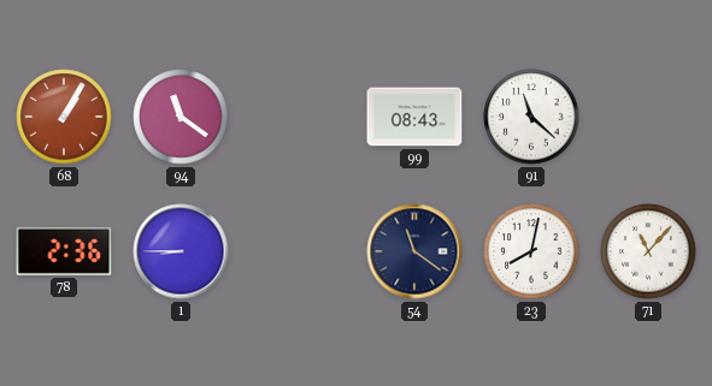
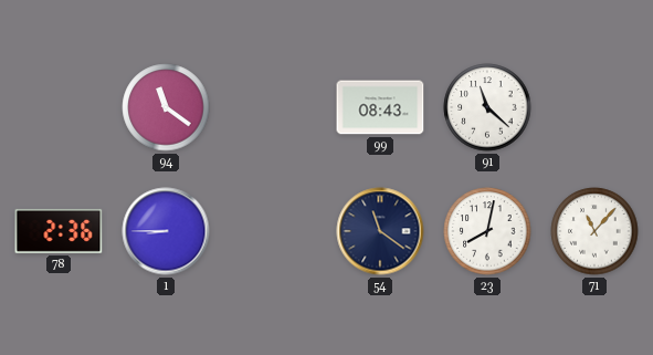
68: 1:05 -> none
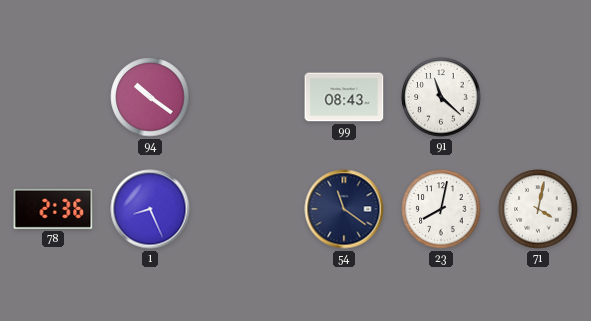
94: 11:21 -> 10:21
1: 8:45 -> 8:26
71: 11:07 -> 4:02
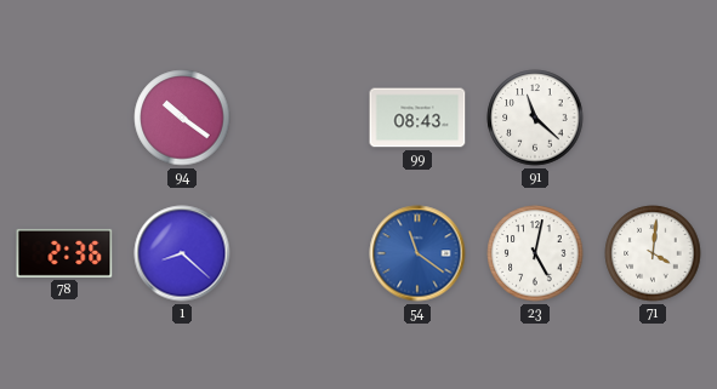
1: 8:26 -> 8:22
54 dial: navy -> blue
23: 8:02 -> 5:02
71: 4:02 -> 4:01
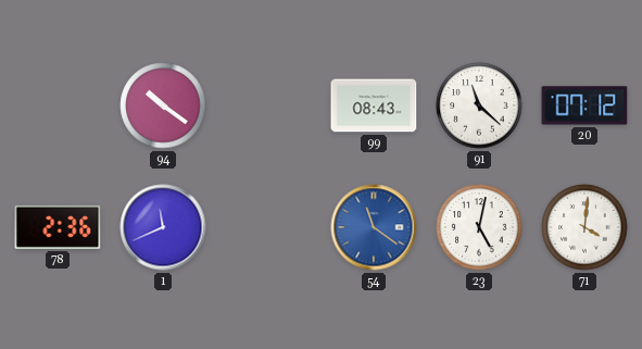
20: none -> 07:12
1: 8:22 -> 11:41
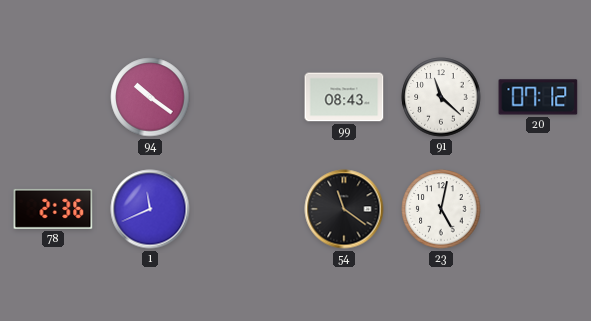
54 dial: blue -> black
71: 4:01 -> none
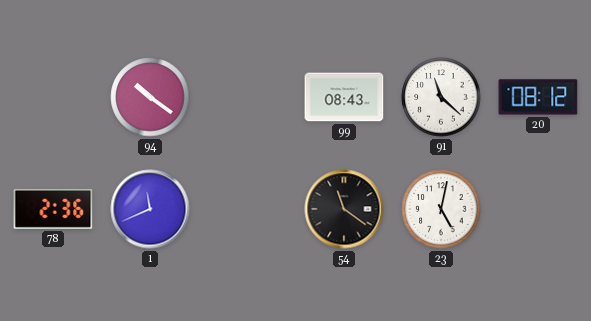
20: 07:12 -> 08:12
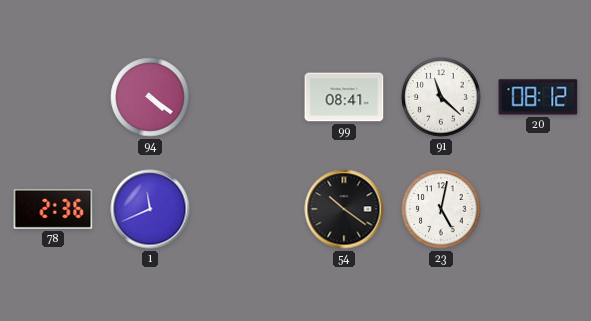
94: 10:21 -> 4:21
99: 08:43 -> 08:41
54: 11:21 -> 10:21
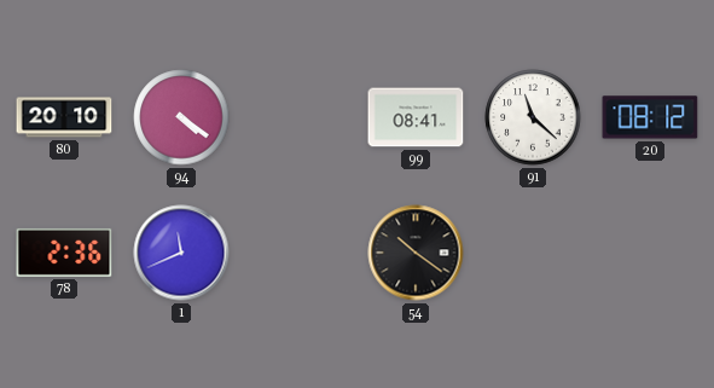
80: none -> 20:10
23: 5:02 -> none
